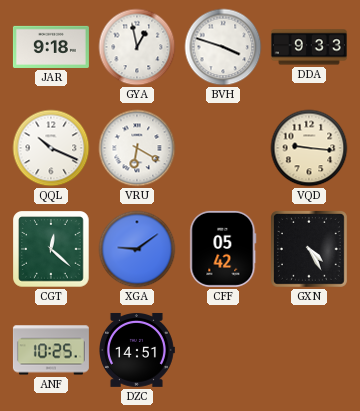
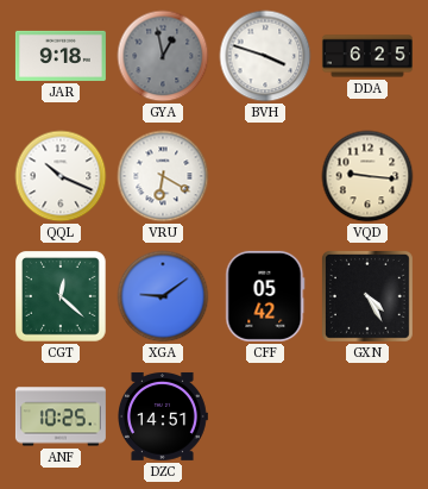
GYA dial: white -> grey
DDA: 9:33 -> 6:25
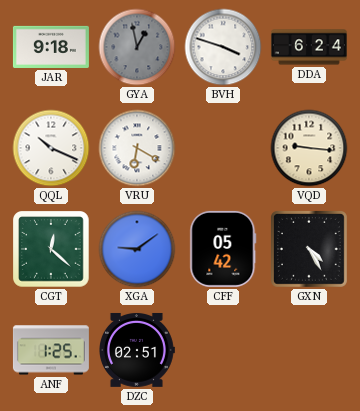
DDA: 6:25 -> 6:24
ANF: 10:25 -> 1:25
DZC: 14:51 -> 02:51
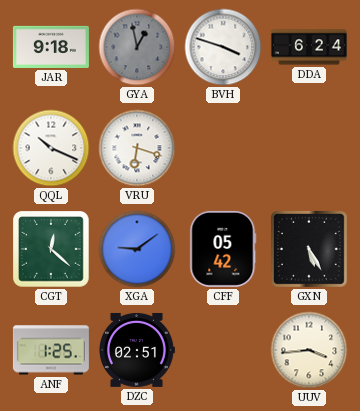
VRU: 6:20 -> 6:18
VQD: 9:16 -> none
GXN: 4:25 -> 5:25
UUV: none -> 3:44
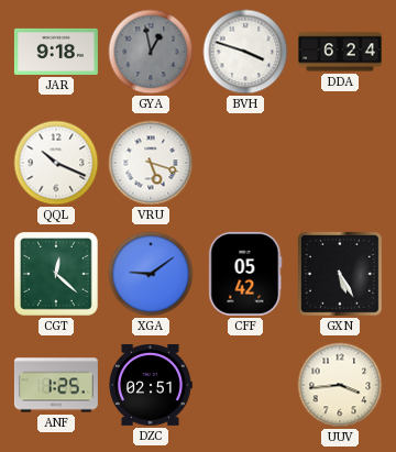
VRU: 6:18 -> 5:18
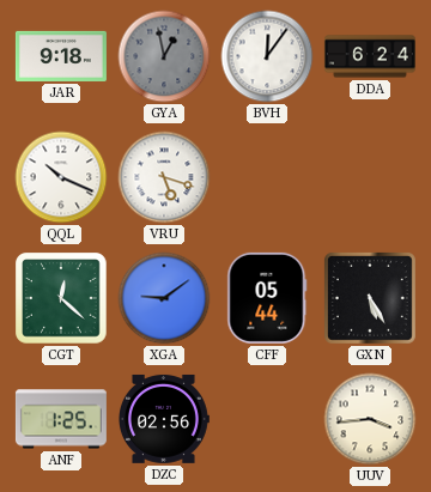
BVH: 3:48 -> 12:06
CFF: 05:42 -> 05:44
DZC: 02:51 -> 02:56
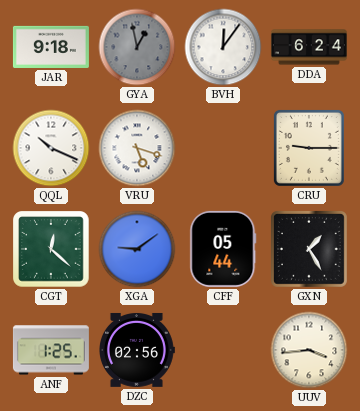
CRU: none -> 9:15
GXN: 5:25 -> 1:25
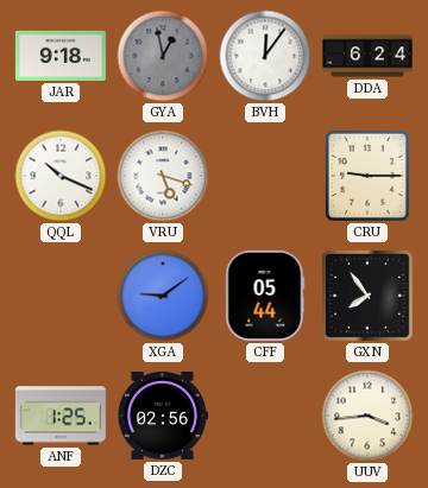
CGT: 12:22 -> none
GXN: 1:25 -> 7:54
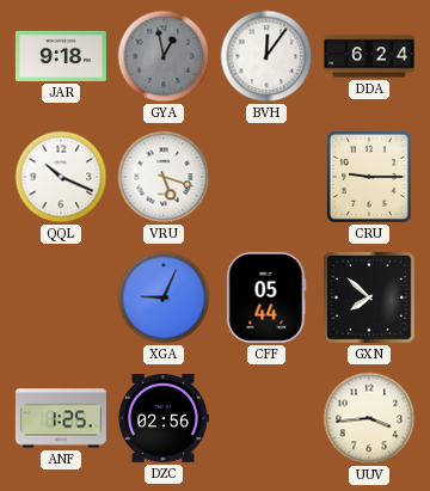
XGA: 9:09 -> 9:04
GXN: 7:54 -> 7:52
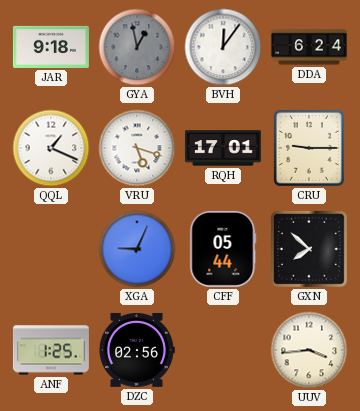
QQL: 10:19 -> 1:19
RQH: none -> 17:01
